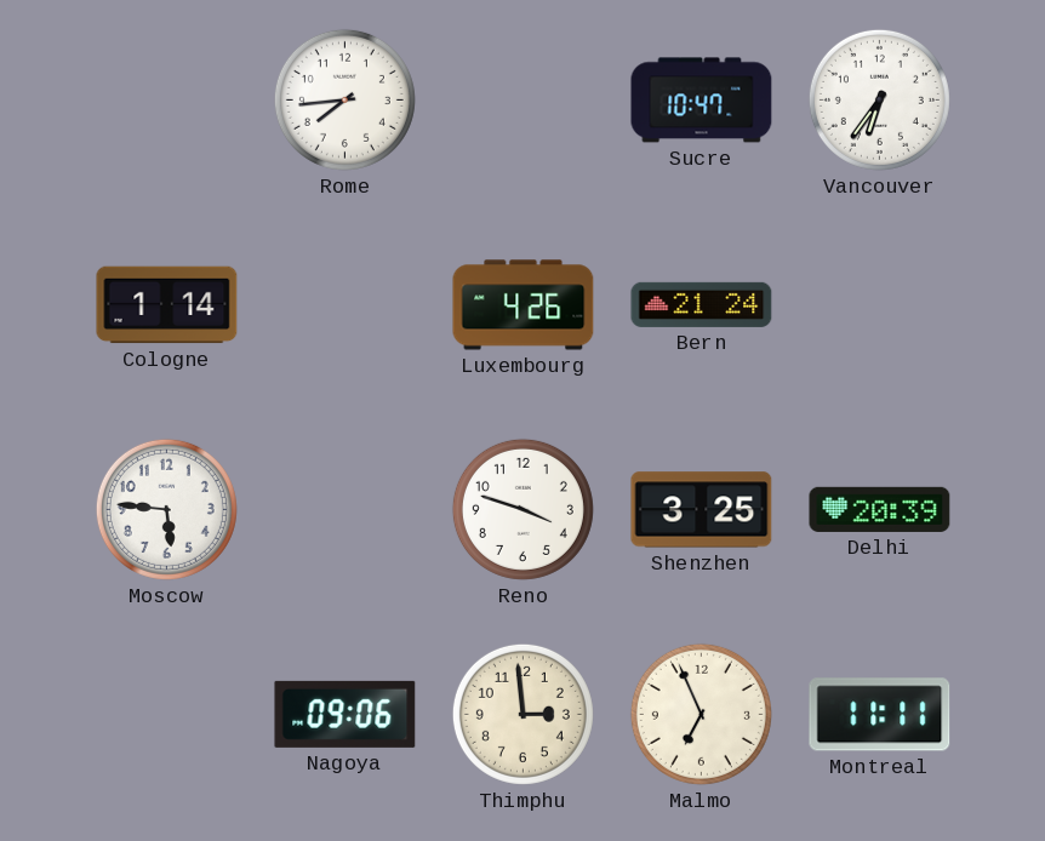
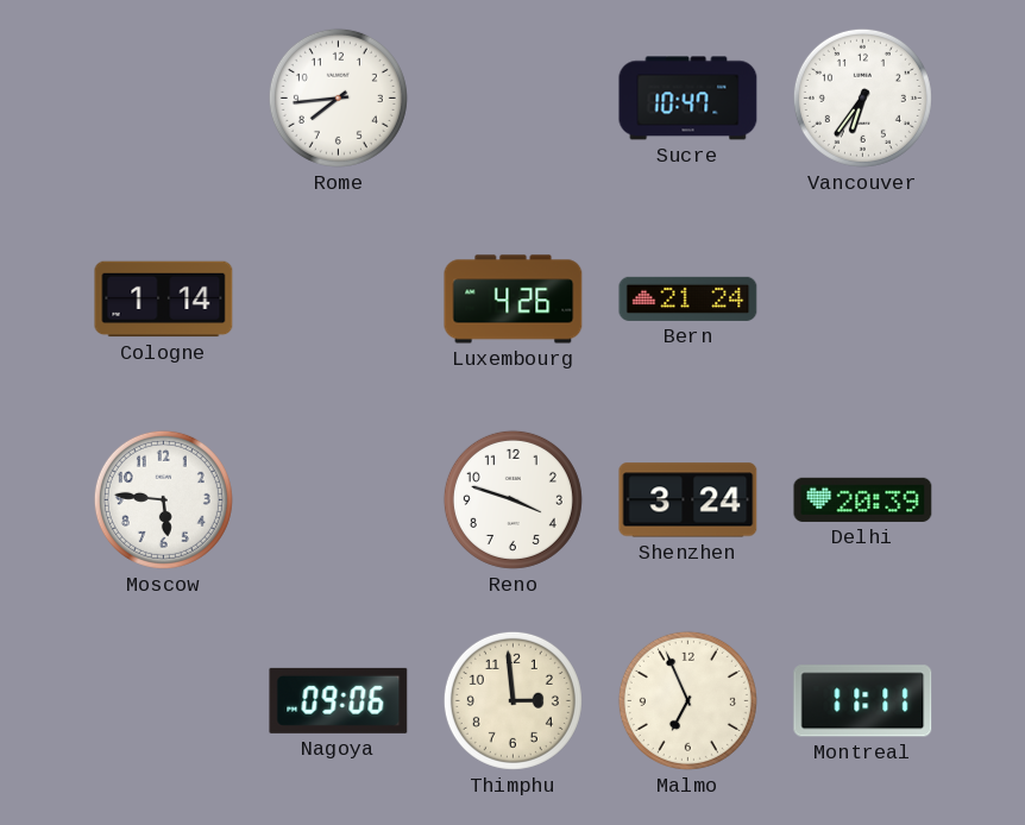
Shenzhen: 3:25 -> 3:24
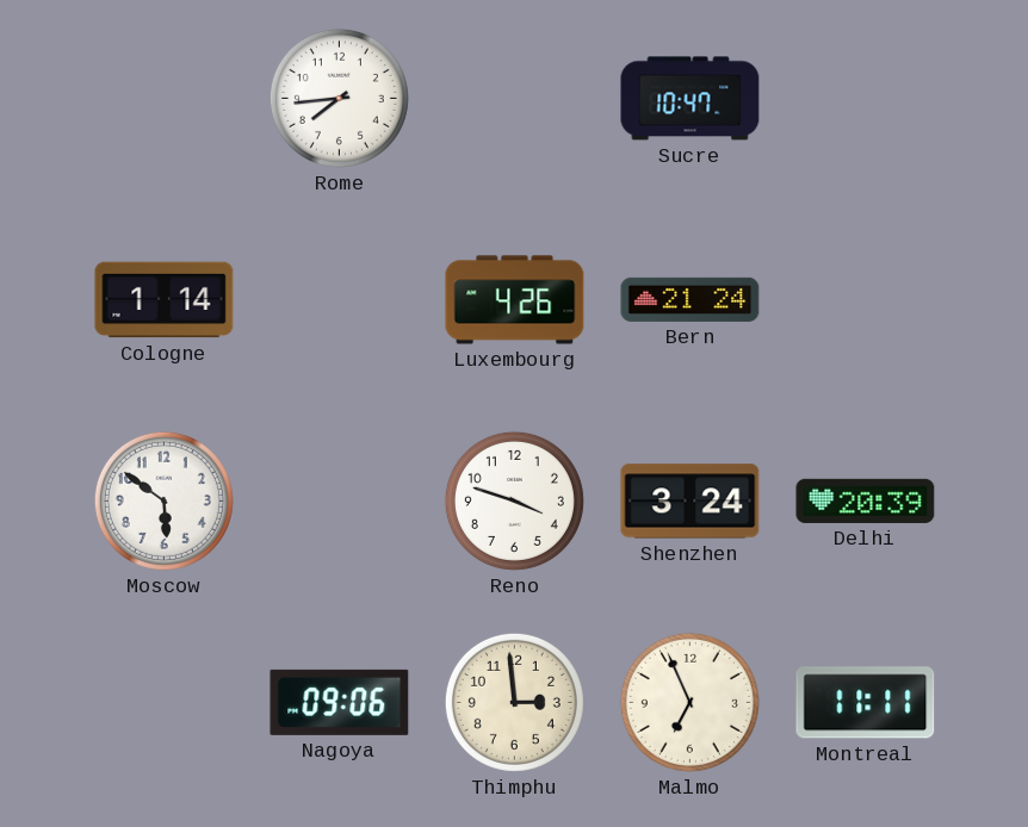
Vancouver: 6:36 -> none
Moscow: 5:46 -> 5:51
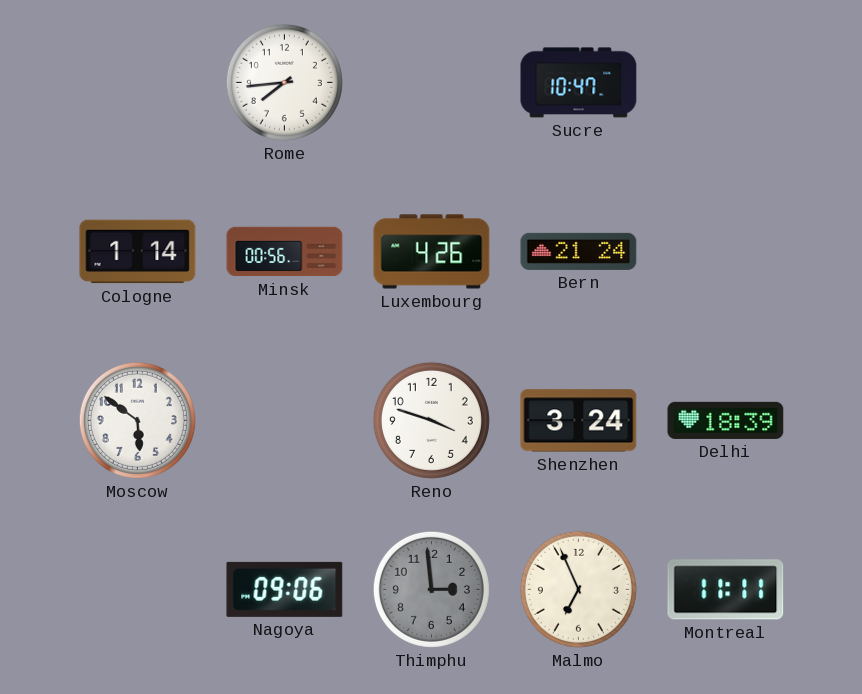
Minsk: none -> 00:56
Delhi: 20:39 -> 18:39
Thimphu dial: cream -> grey
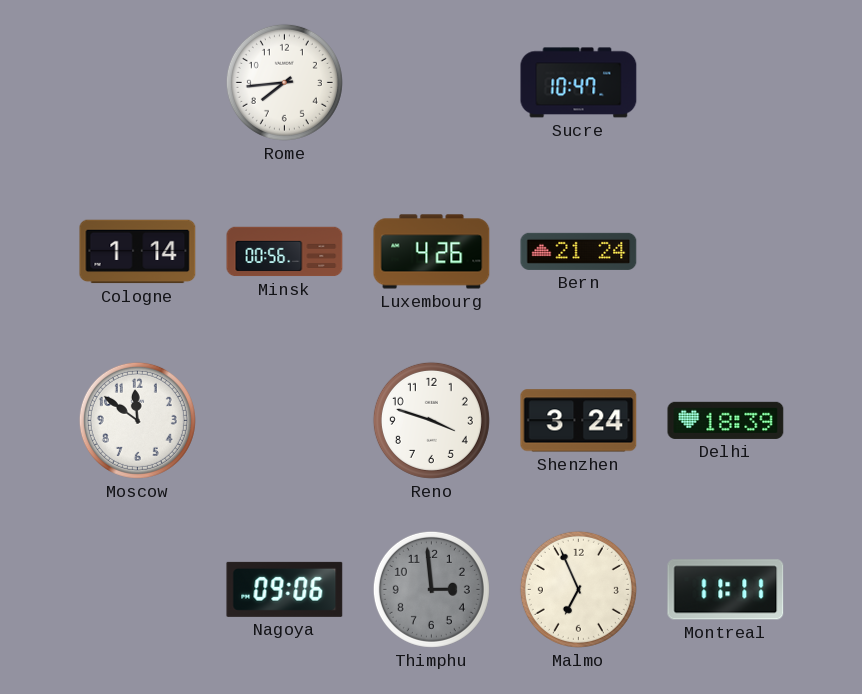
Moscow: 5:51 -> 11:51
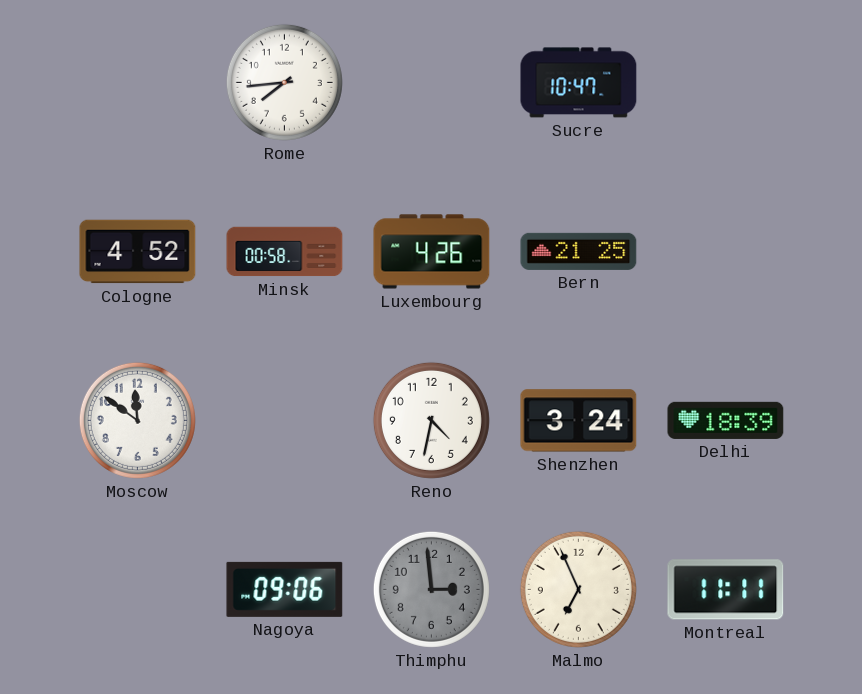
Cologne: 1:14 -> 4:52
Minsk: 00:56 -> 00:58
Bern: 21:24 -> 21:25
Reno: 3:48 -> 4:32
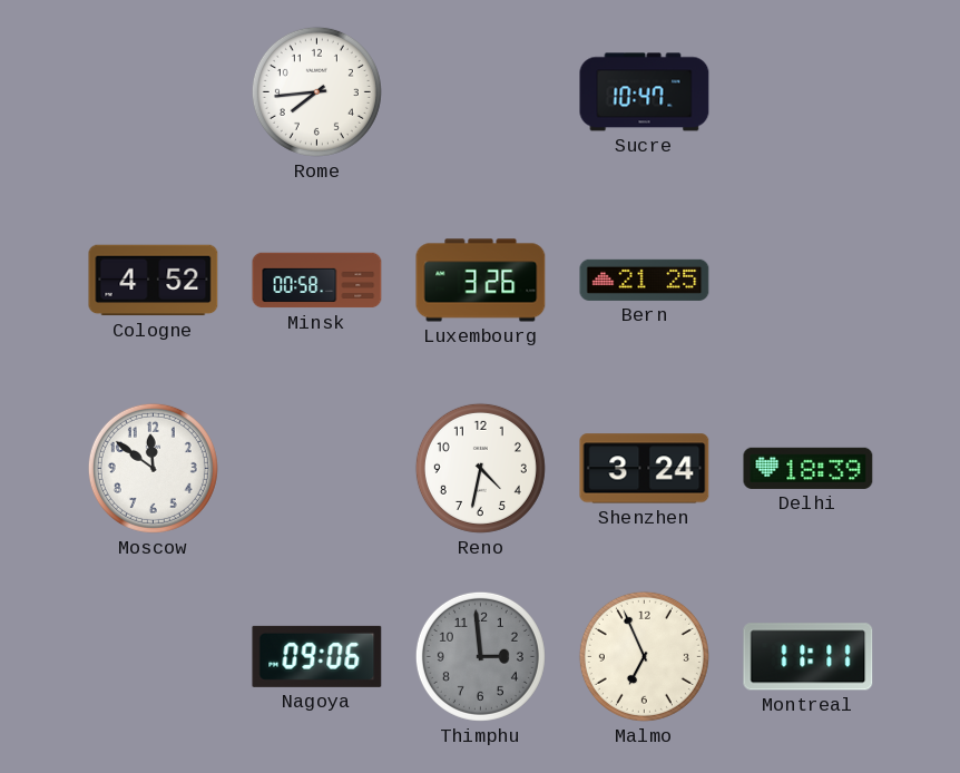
Luxembourg: 4:26 -> 3:26
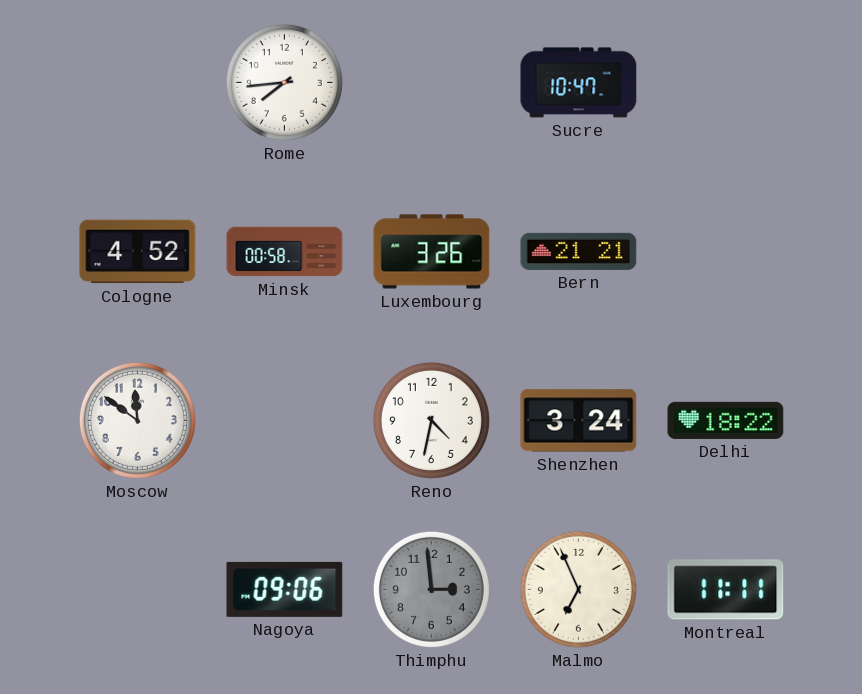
Bern: 21:25 -> 21:21
Delhi: 18:39 -> 18:22
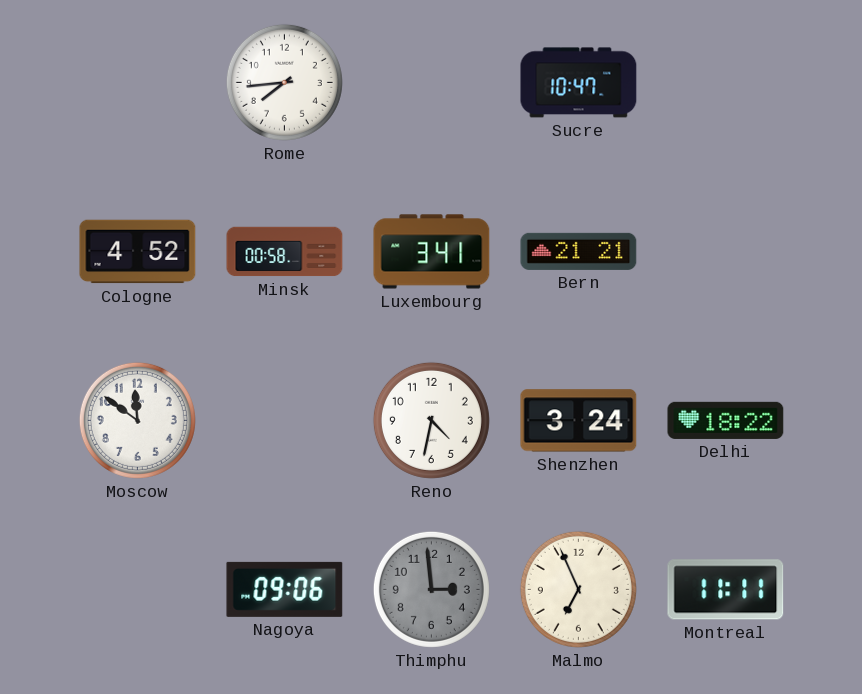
Luxembourg: 3:26 -> 3:41
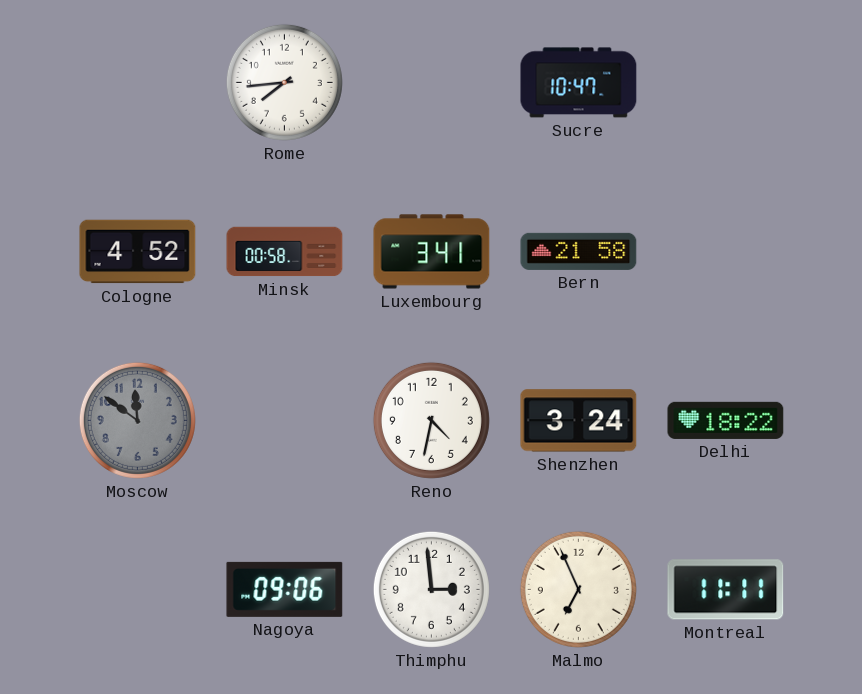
Bern: 21:21 -> 21:58
Moscow dial: white -> grey
Thimphu dial: grey -> white
